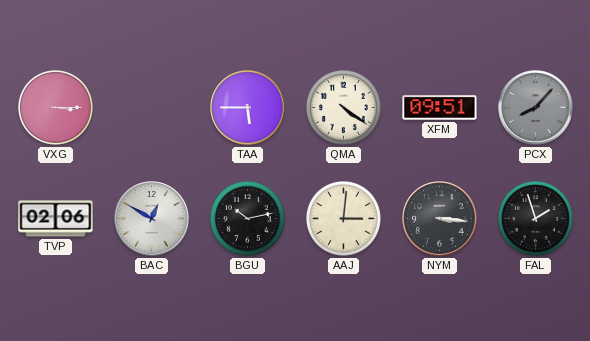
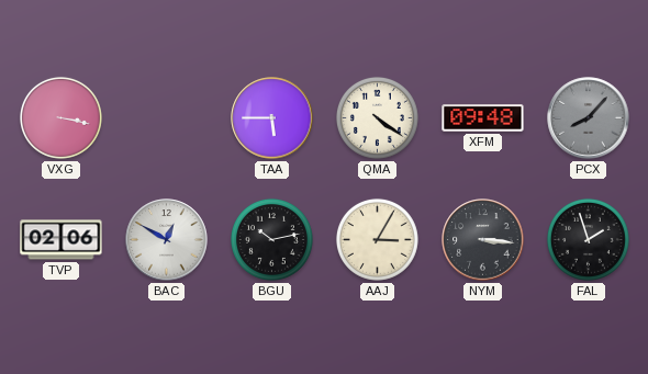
VXG: 3:15 -> 3:17
XFM: 09:51 -> 09:48
AAJ: 3:01 -> 3:05
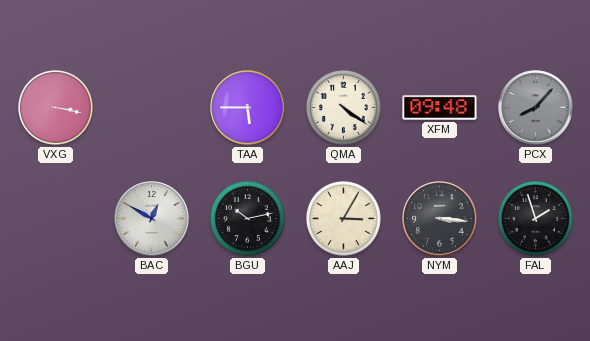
TVP: 02:06 -> none
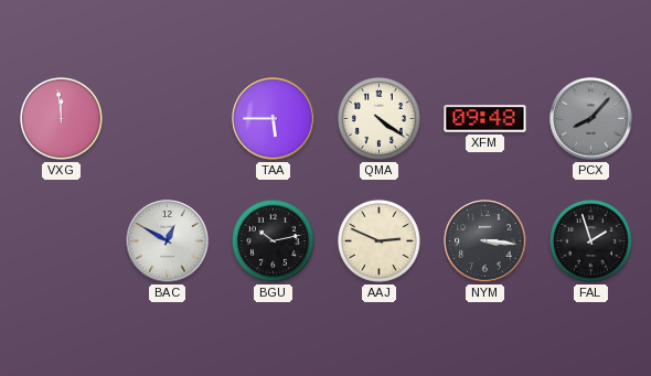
VXG: 3:17 -> 11:59
AAJ: 3:05 -> 2:49
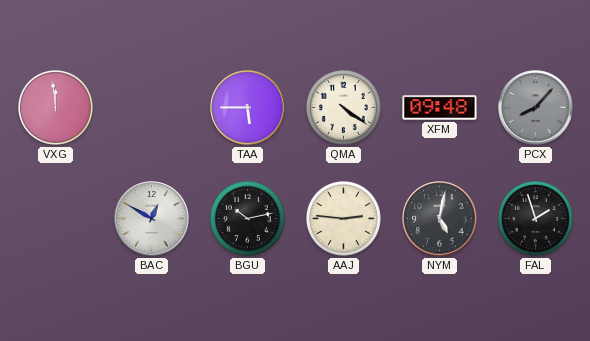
AAJ: 2:49 -> 2:46
NYM: 3:16 -> 5:02
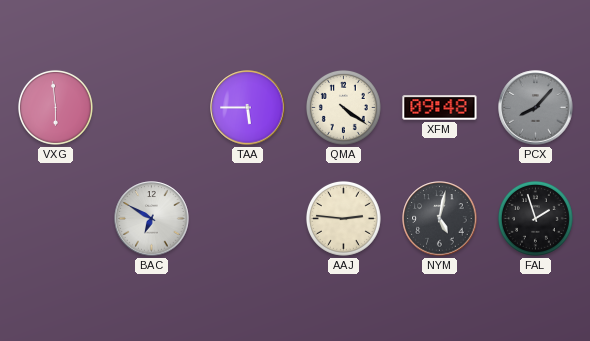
VXG: 11:59 -> 5:59
BAC: 12:50 -> 6:50
BGU: 10:13 -> none
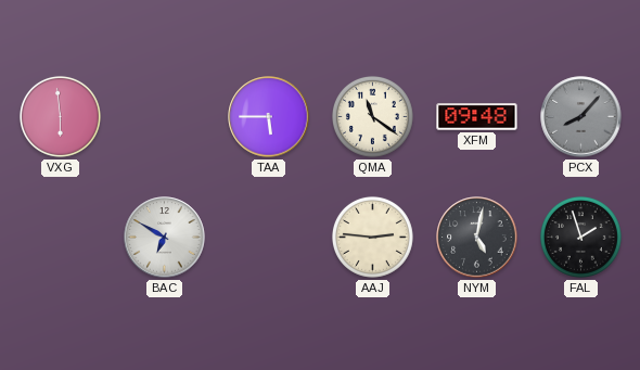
QMA: 4:21 -> 11:21
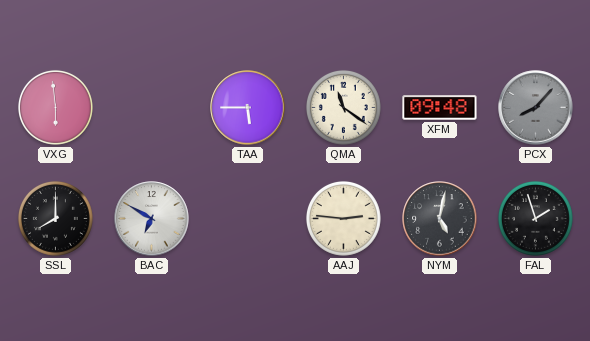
SSL: none -> 8:00
